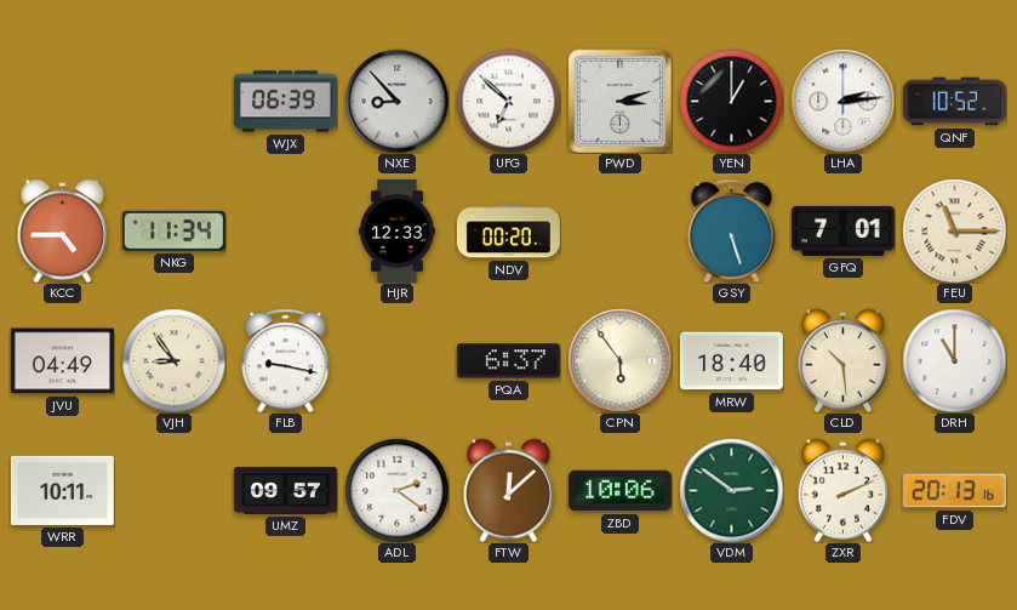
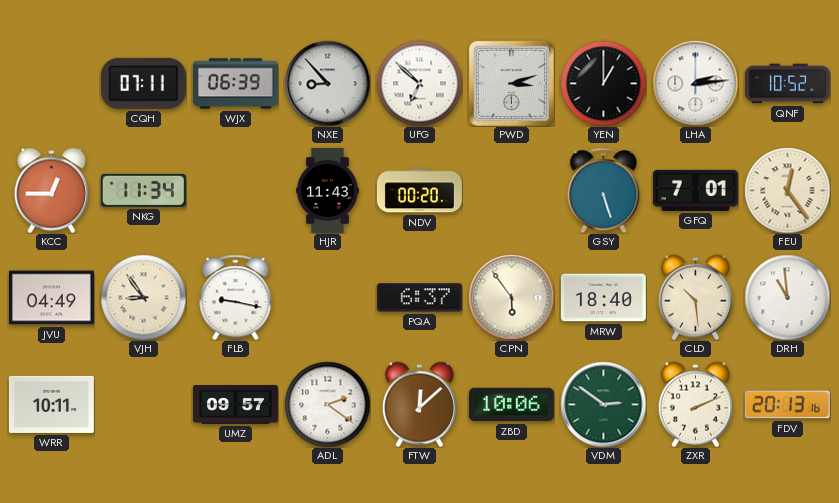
CQH: none -> 07:11
KCC: 4:45 -> 12:45
HJR: 12:33 -> 11:43
FEU: 11:15 -> 12:24
DRH: 11:00 -> 10:59
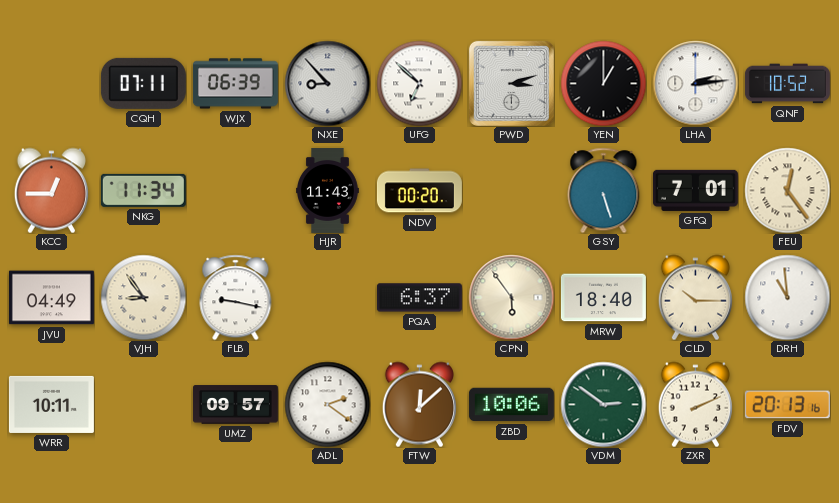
CLD: 10:29 -> 10:15
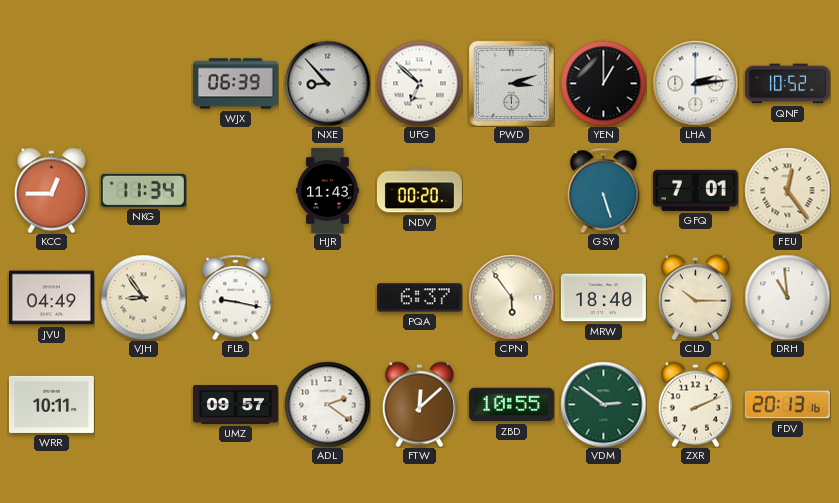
CQH: 07:11 -> none
ZBD: 10:06 -> 10:55
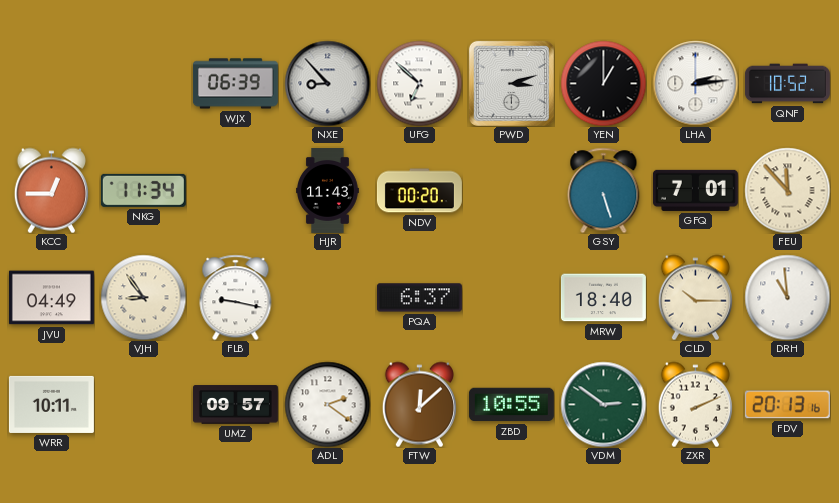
FEU: 12:24 -> 11:53
CPN: 5:54 -> none
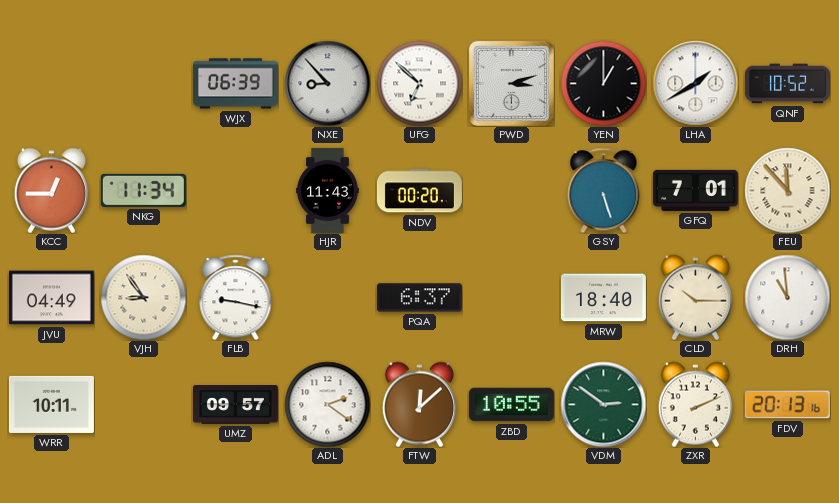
LHA: 2:14 -> 1:40
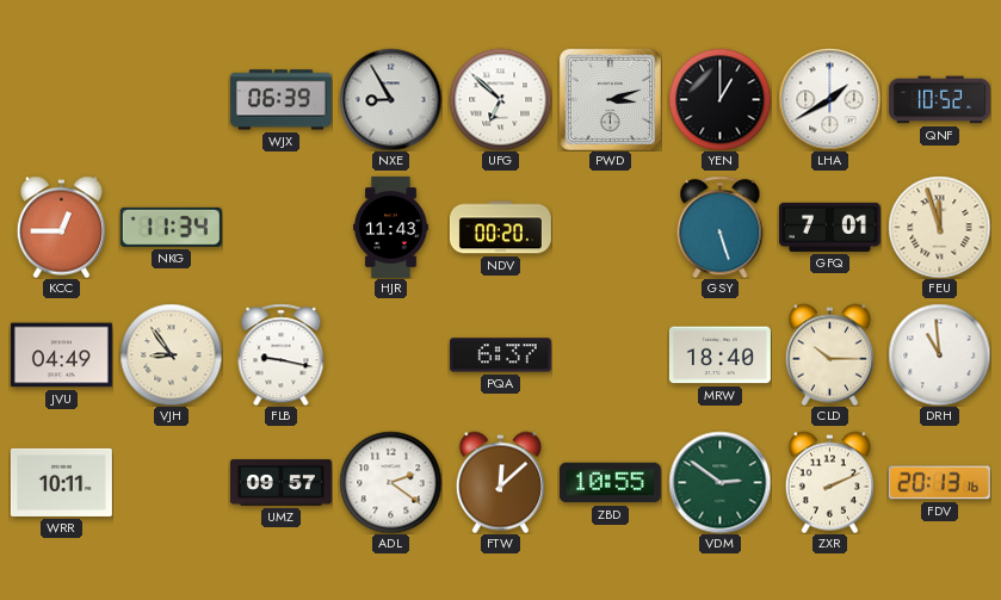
NXE: 8:53 -> 8:55
FEU: 11:53 -> 11:57
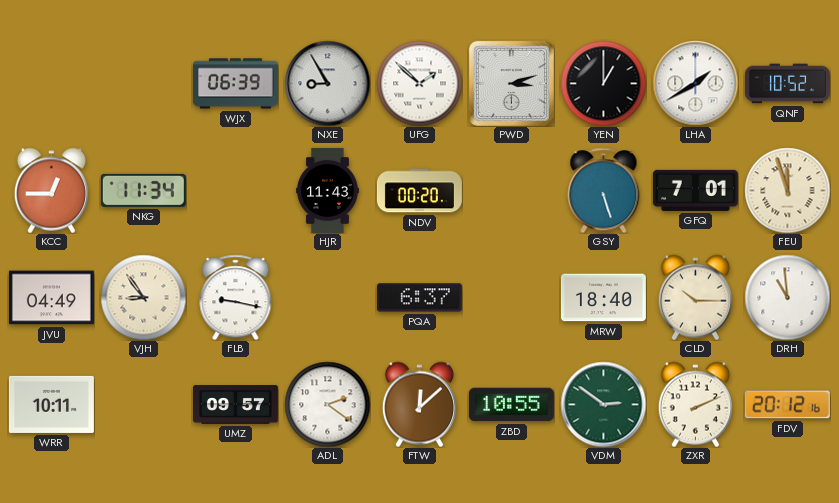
UFG: 6:52 -> 1:52
FDV: 20:13 -> 20:12
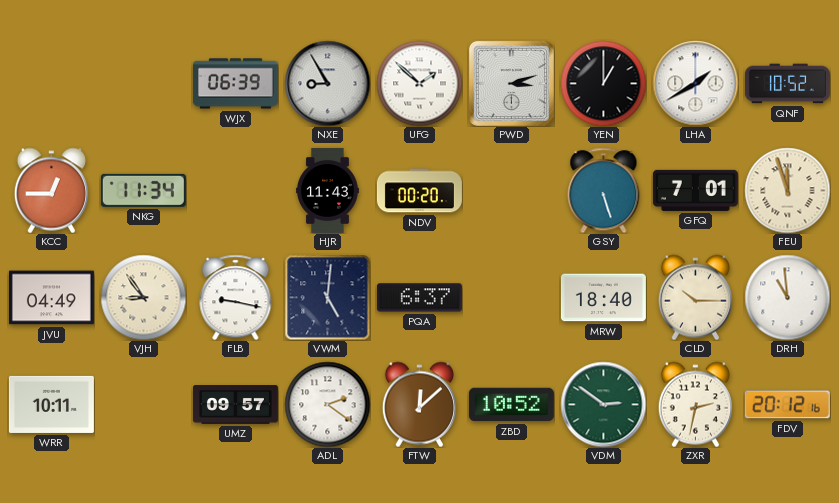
VWM: none -> 5:01
ZBD: 10:55 -> 10:52
ZXR: 2:11 -> 2:32
